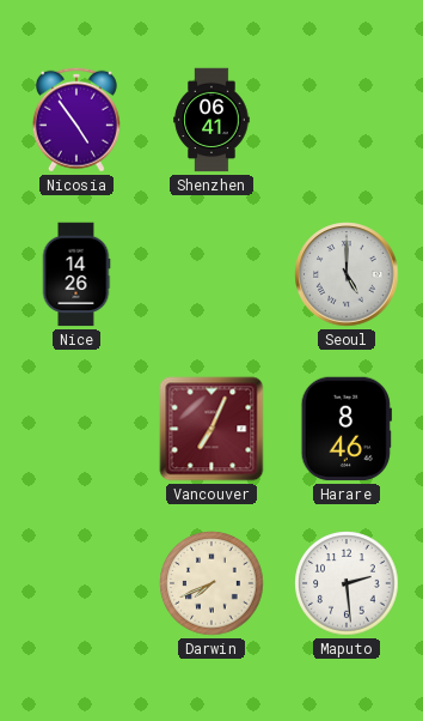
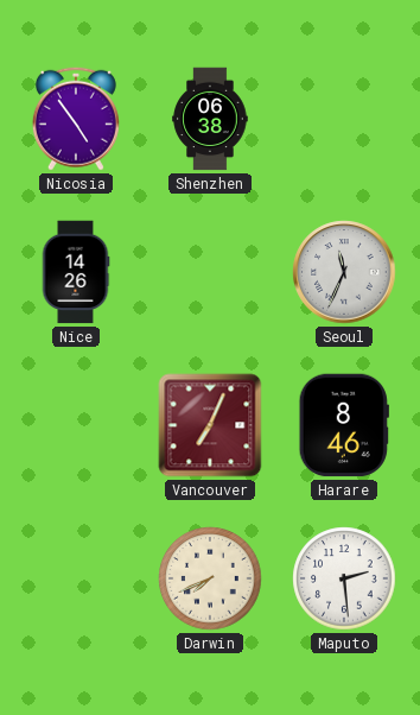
Shenzhen: 06:41 -> 06:38
Seoul: 5:00 -> 11:34
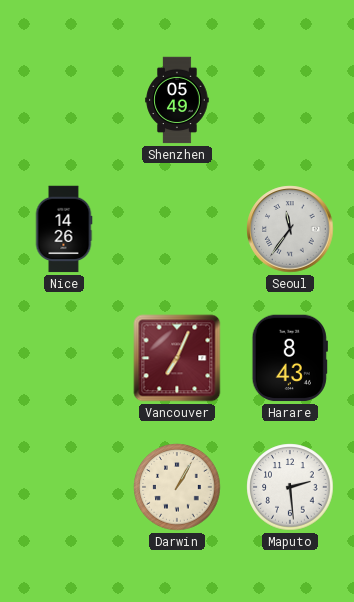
Nicosia: 4:54 -> none
Shenzhen: 06:38 -> 05:49
Seoul: 11:34 -> 11:36
Harare: 8:46 -> 8:43
Darwin: 7:41 -> 1:05
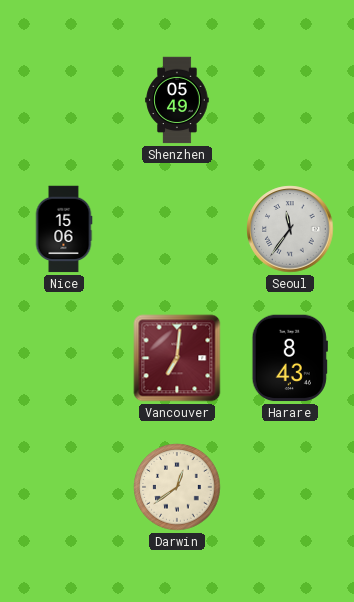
Nice: 14:26 -> 15:06
Vancouver: 7:04 -> 7:01
Darwin: 1:05 -> 12:39
Maputo: 2:29 -> none
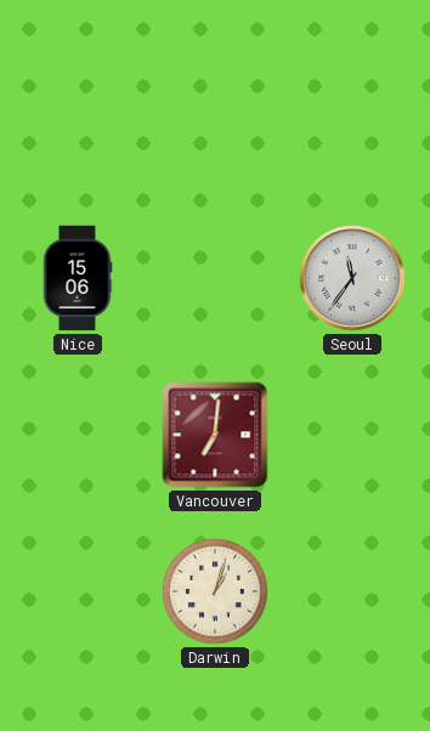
Shenzhen: 05:49 -> none
Harare: 8:43 -> none
Darwin: 12:39 -> 1:03
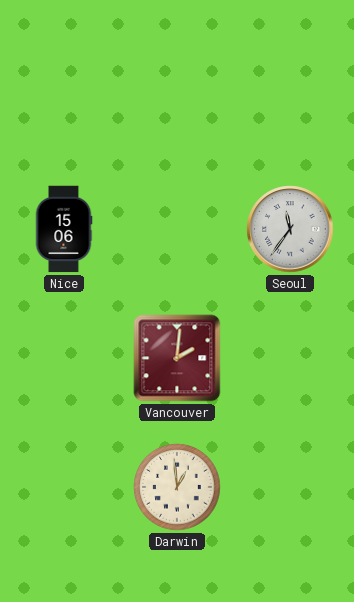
Vancouver: 7:01 -> 2:01
Darwin: 1:03 -> 12:59
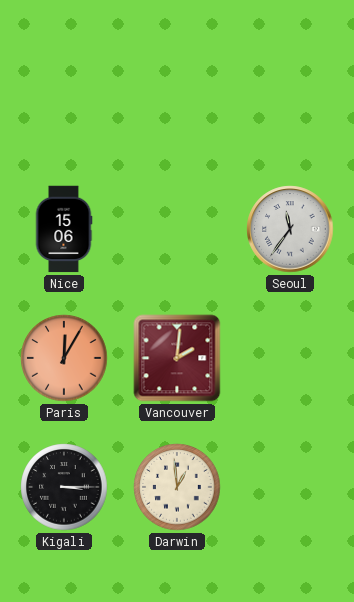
Paris: none -> 12:05
Kigali: none -> 3:15
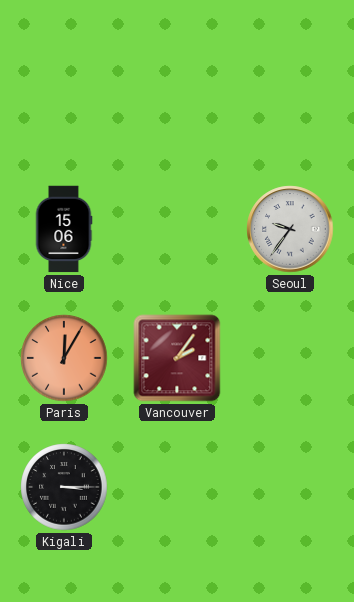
Seoul: 11:36 -> 9:36
Vancouver: 2:01 -> 2:06
Darwin: 12:59 -> none
